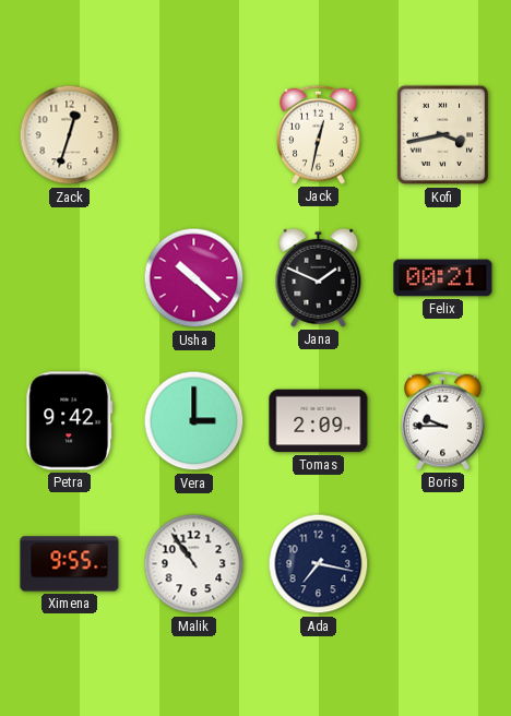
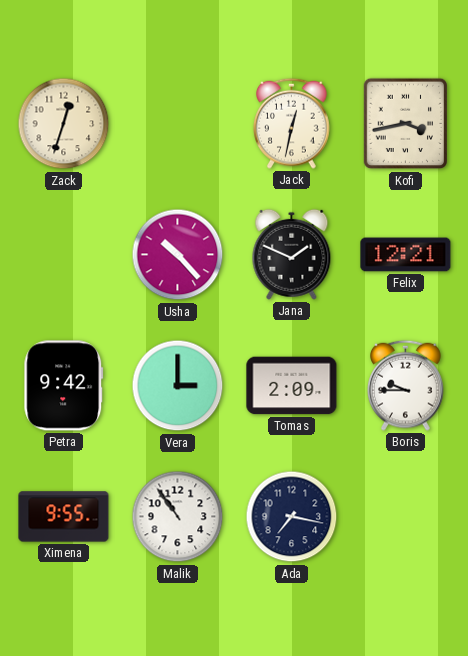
Usha: 10:22 -> 10:23
Felix: 00:21 -> 12:21
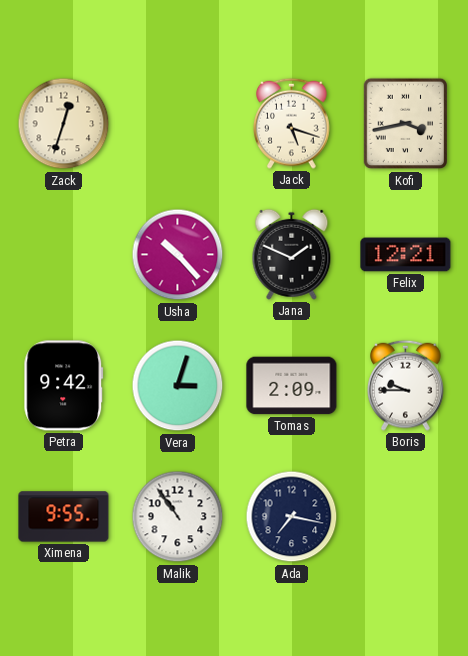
Jack: 12:32 -> 5:18
Vera: 3:00 -> 3:03
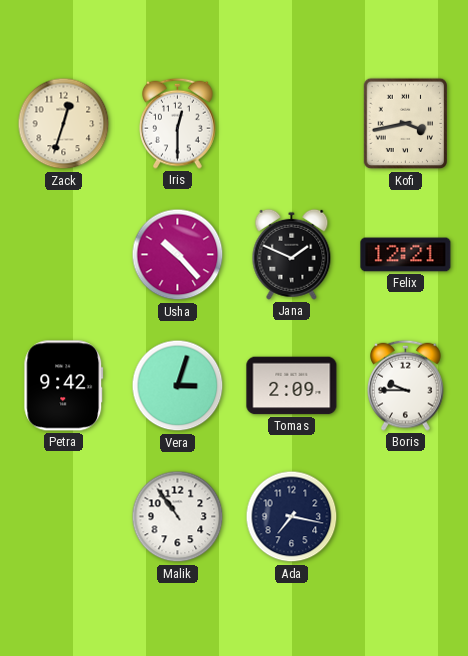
Iris: none -> 12:30
Jack: 5:18 -> none
Ximena: 9:55 -> none
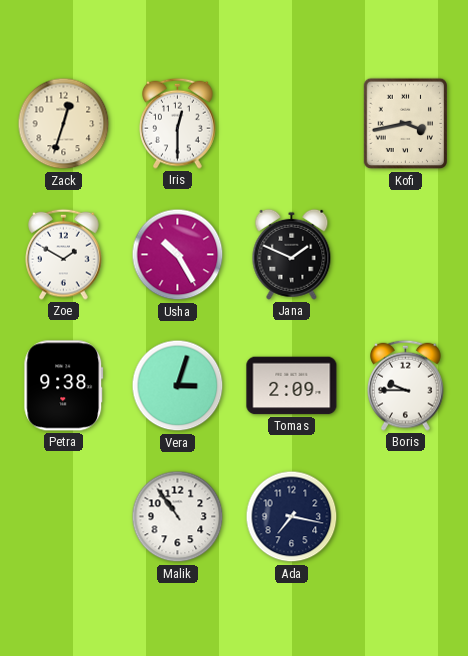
Zoe: none -> 1:50
Usha: 10:23 -> 10:25
Felix: 12:21 -> none
Petra: 9:42 -> 9:38
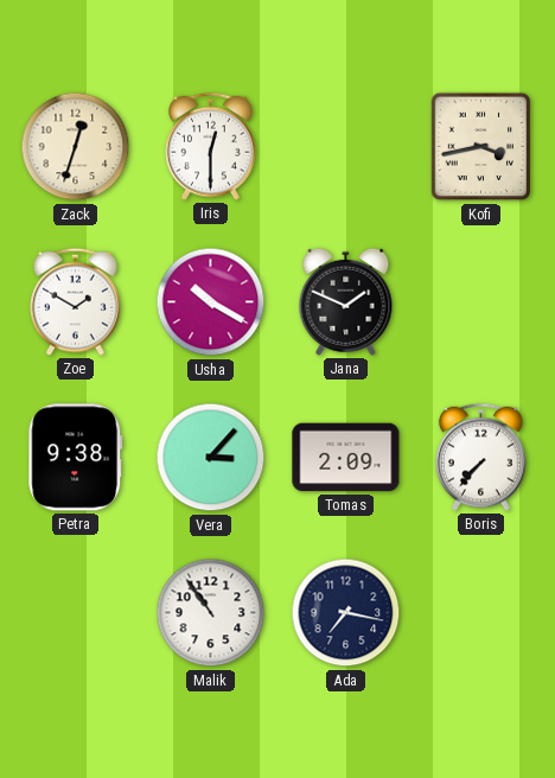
Usha: 10:25 -> 10:20
Vera: 3:03 -> 3:07
Boris: 9:45 -> 7:37
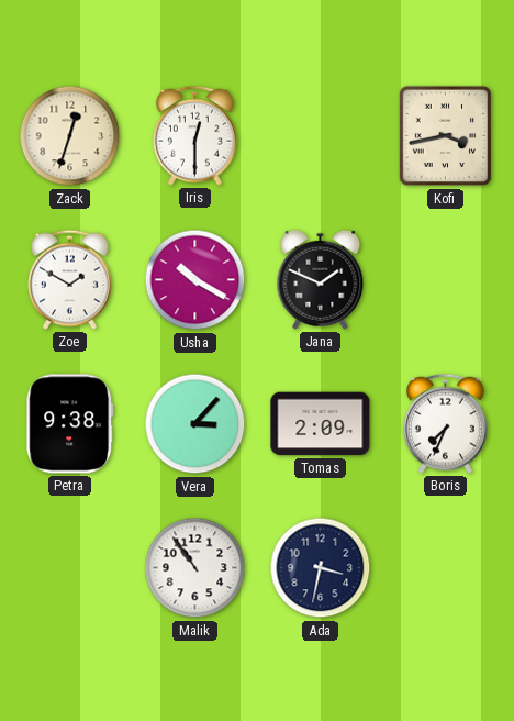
Boris: 7:37 -> 7:34
Ada: 7:17 -> 3:32
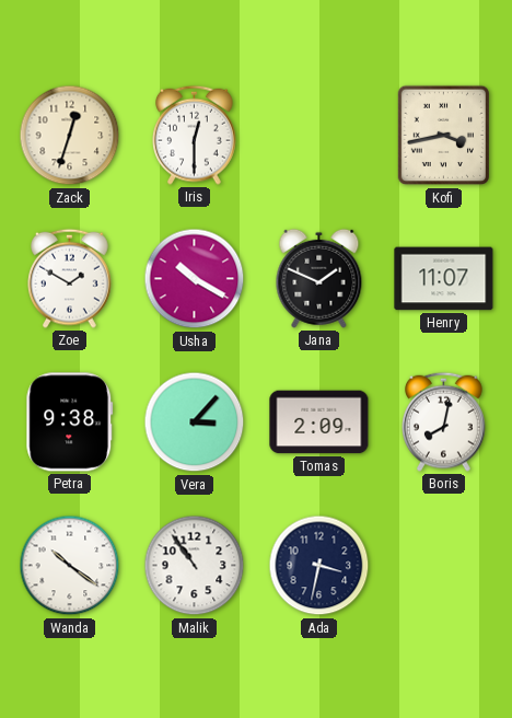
Henry: none -> 11:07
Boris: 7:34 -> 8:02
Wanda: none -> 10:21
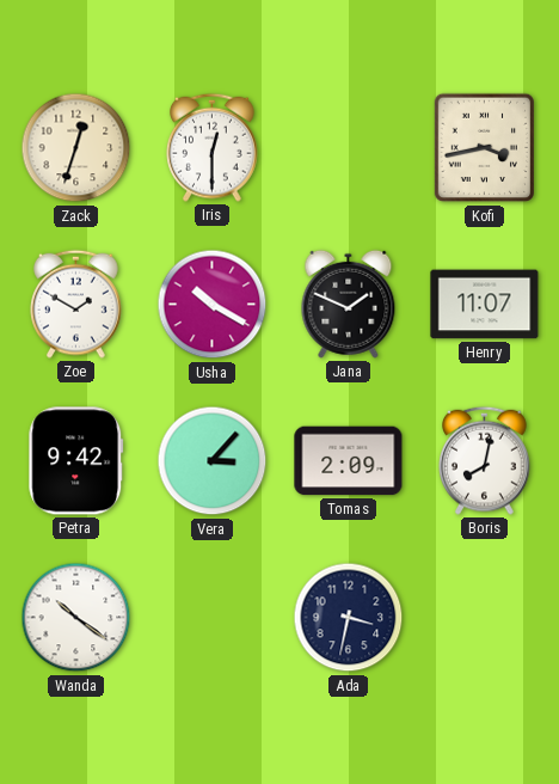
Petra: 9:38 -> 9:42
Malik: 10:54 -> none
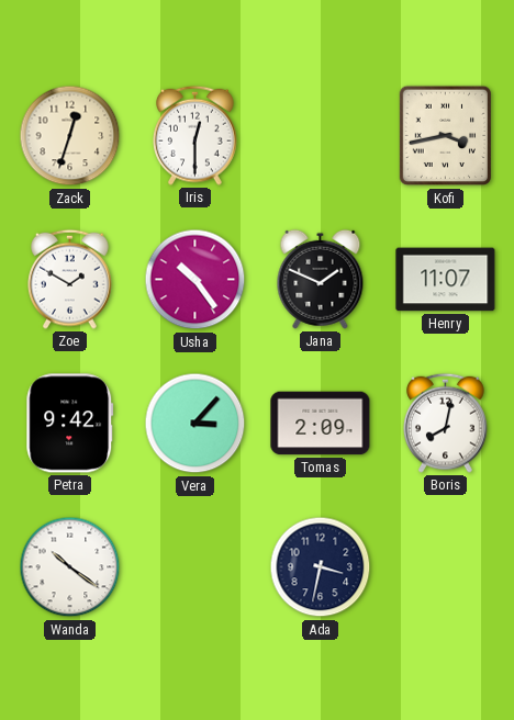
Usha: 10:20 -> 10:24
